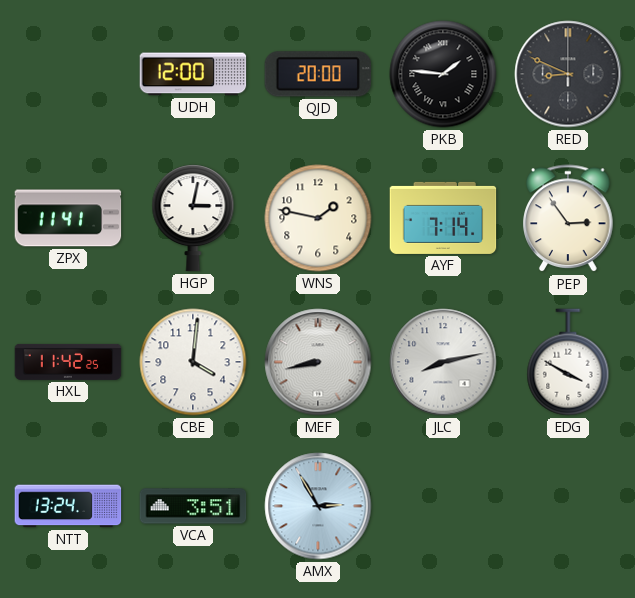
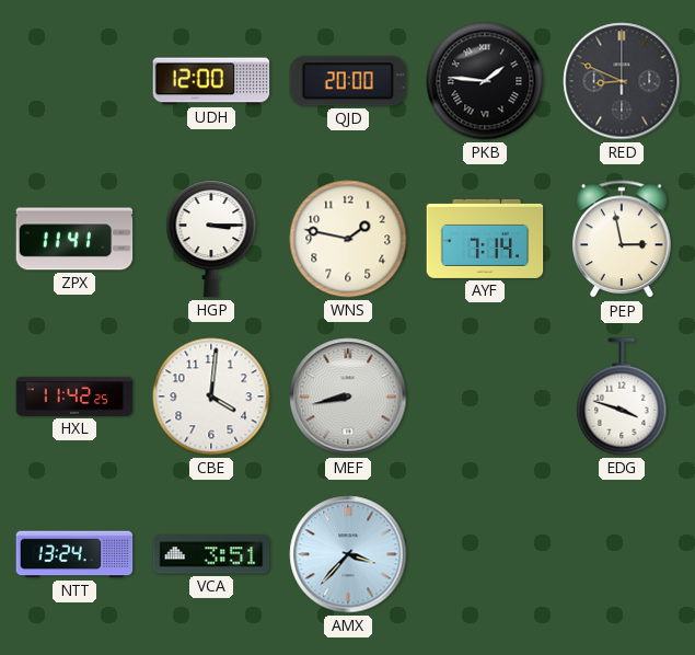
HGP: 3:02 -> 3:15
PEP: 2:54 -> 2:58
JLC: 8:13 -> none
EDG: 3:50 -> 3:48
AMX: 2:55 -> 3:37
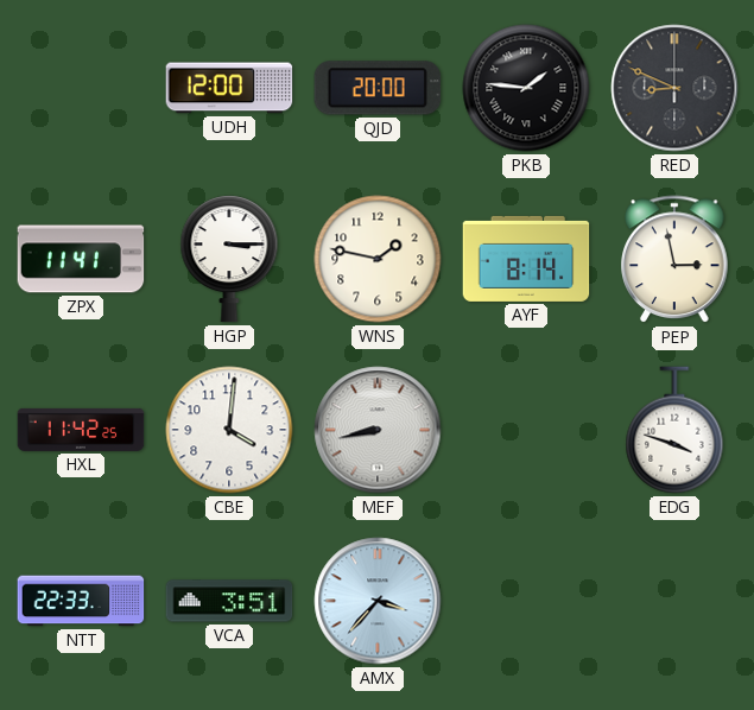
AYF: 7:14 -> 8:14
NTT: 13:24 -> 22:33
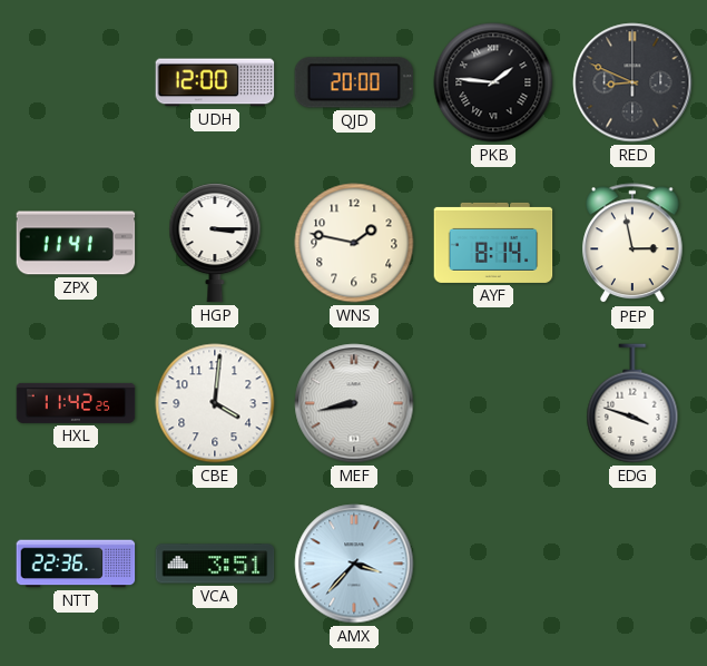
NTT: 22:33 -> 22:36
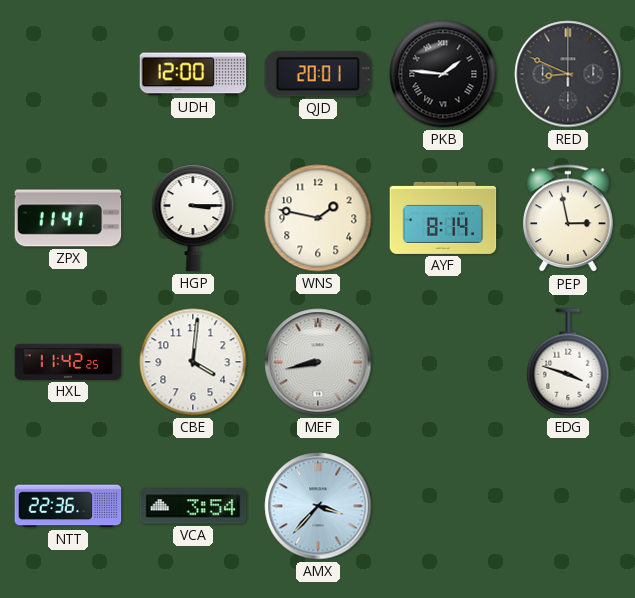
QJD: 20:00 -> 20:01
VCA: 3:51 -> 3:54
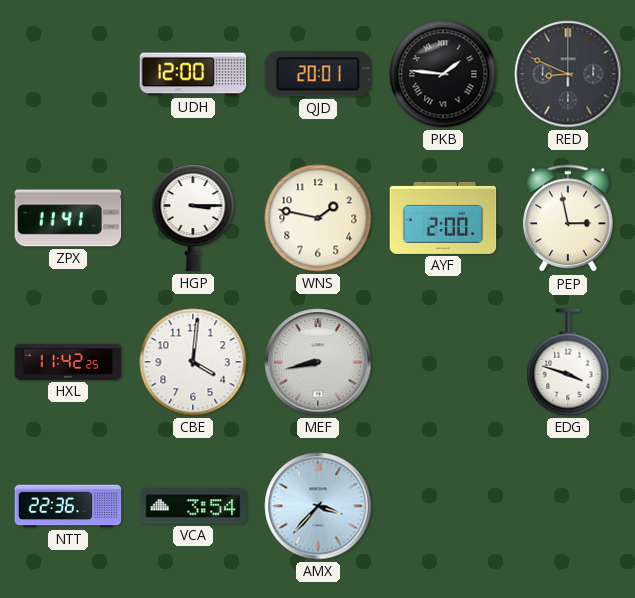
AYF: 8:14 -> 2:00
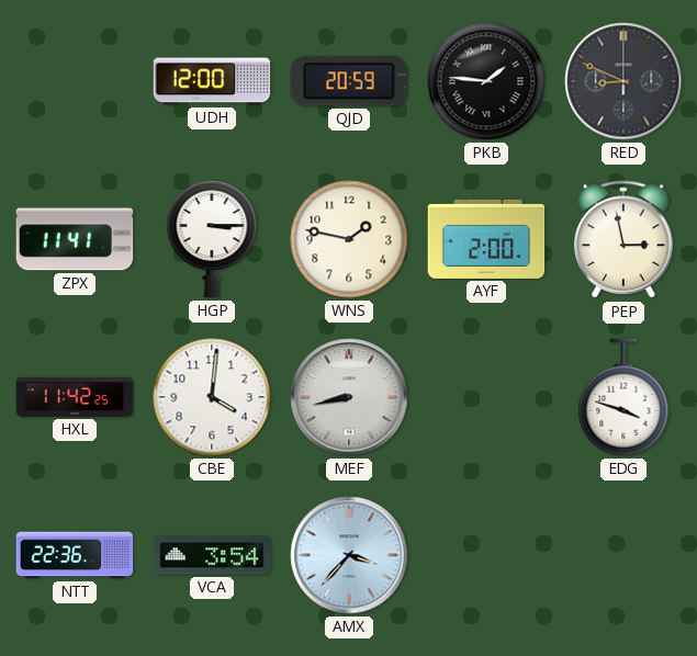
QJD: 20:01 -> 20:59
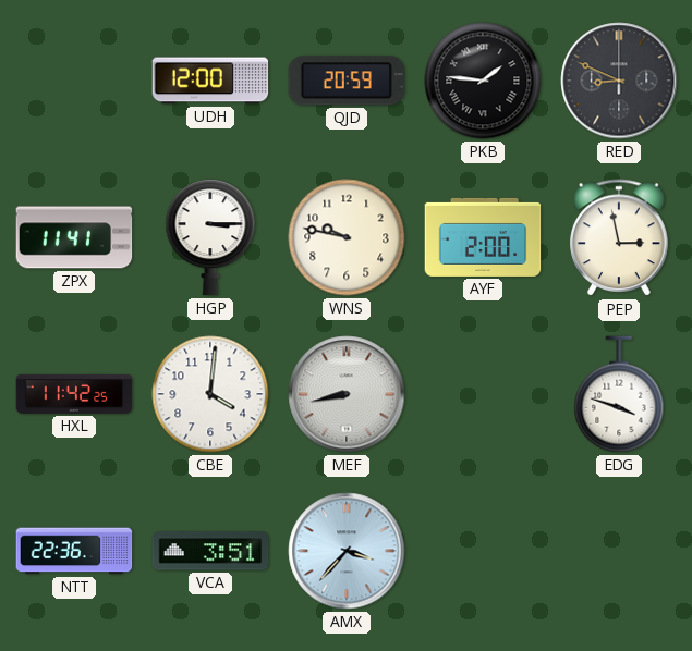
WNS: 1:47 -> 9:47
VCA: 3:54 -> 3:51
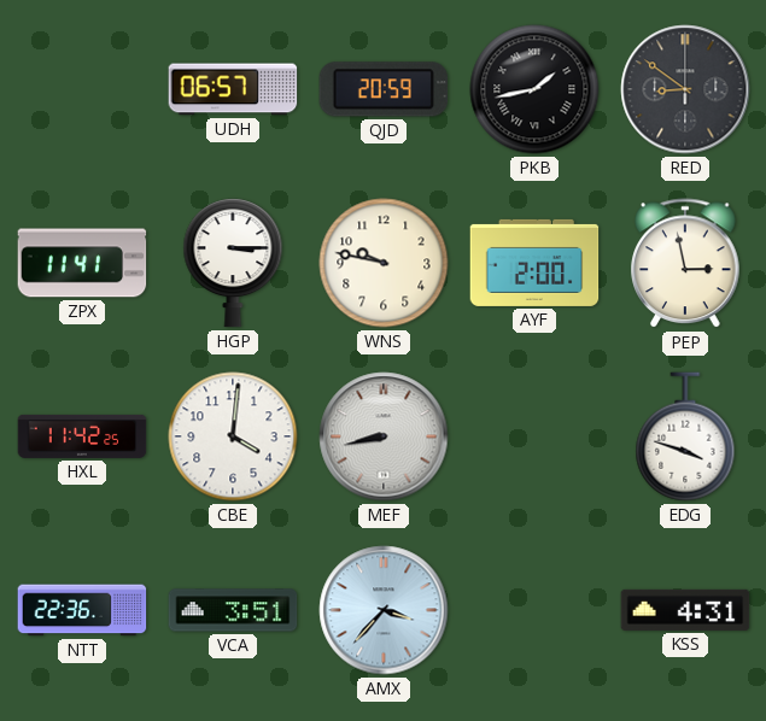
UDH: 12:00 -> 06:57
PKB: 1:46 -> 1:43
RED: 8:49 -> 8:51
KSS: none -> 4:31
